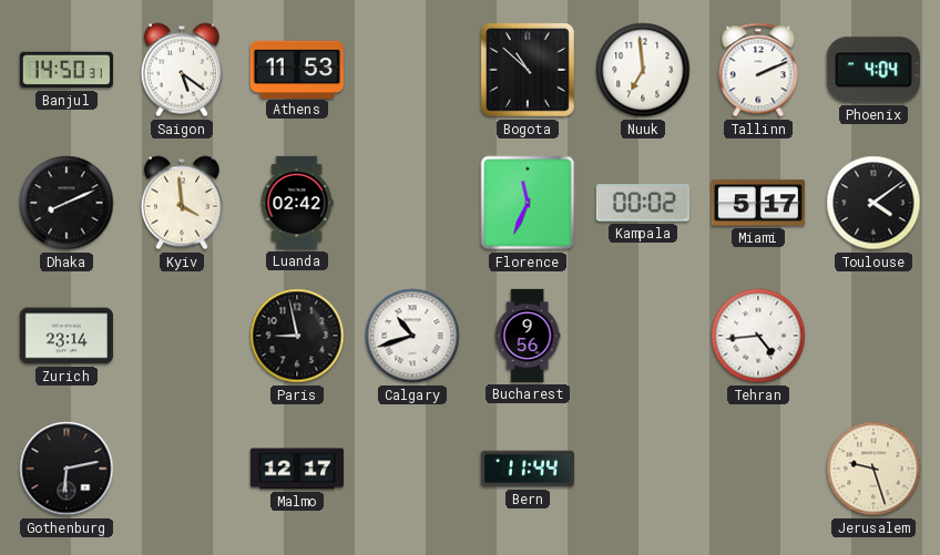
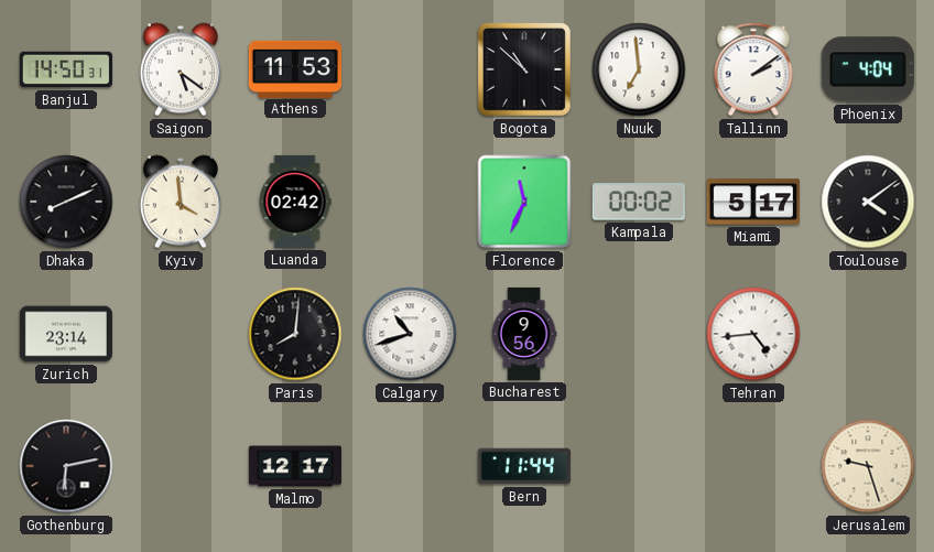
Tallinn: 2:11 -> 2:09
Paris: 8:58 -> 8:01
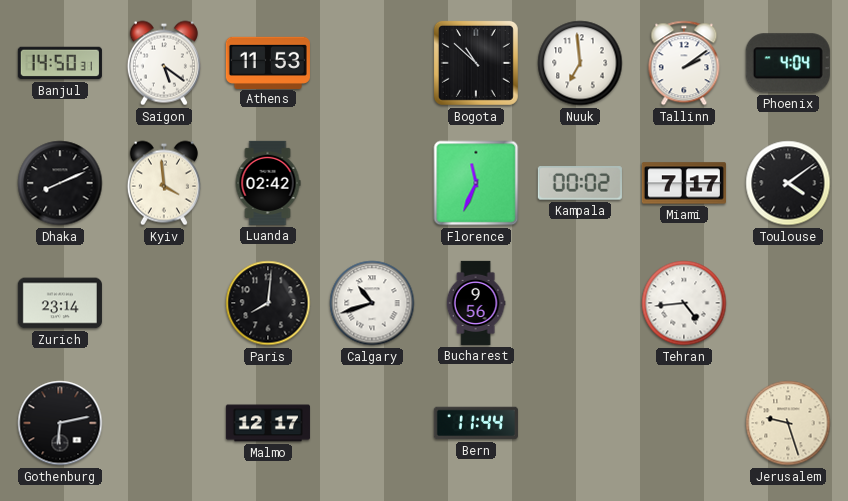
Miami: 5:17 -> 7:17
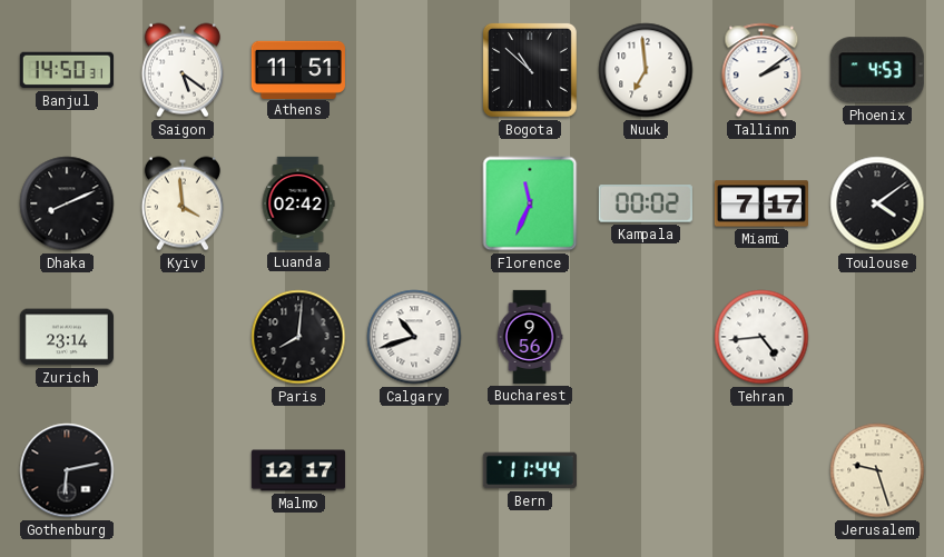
Athens: 11:53 -> 11:51
Phoenix: 4:04 -> 4:53
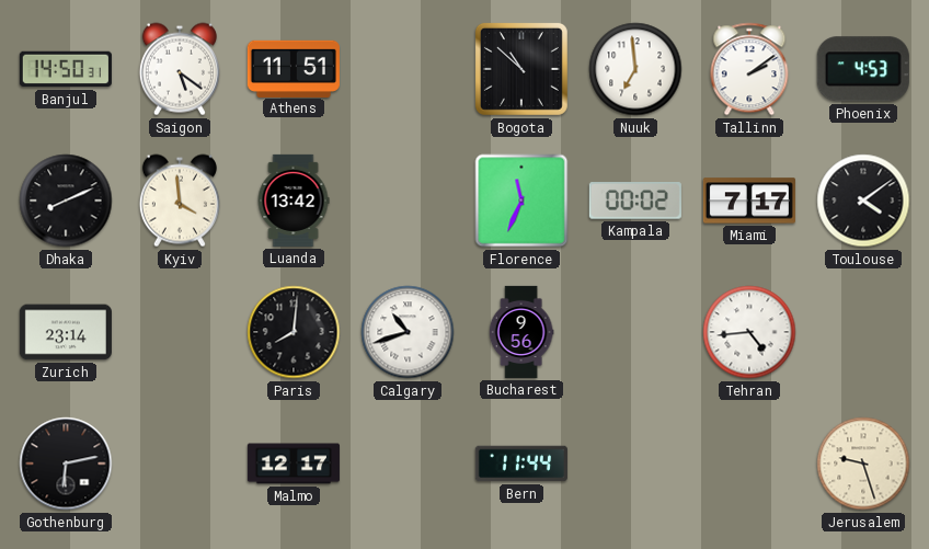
Luanda: 02:42 -> 13:42
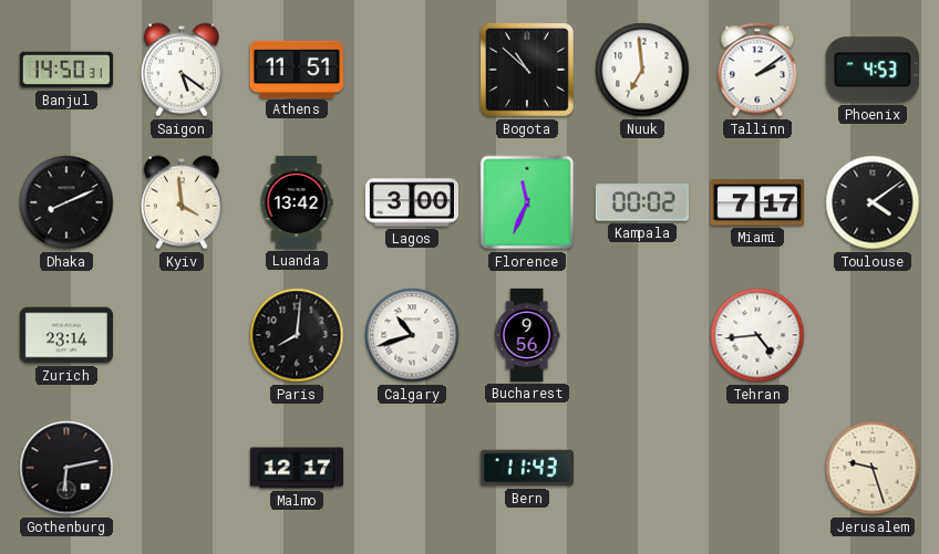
Lagos: none -> 3:00
Bern: 11:44 -> 11:43
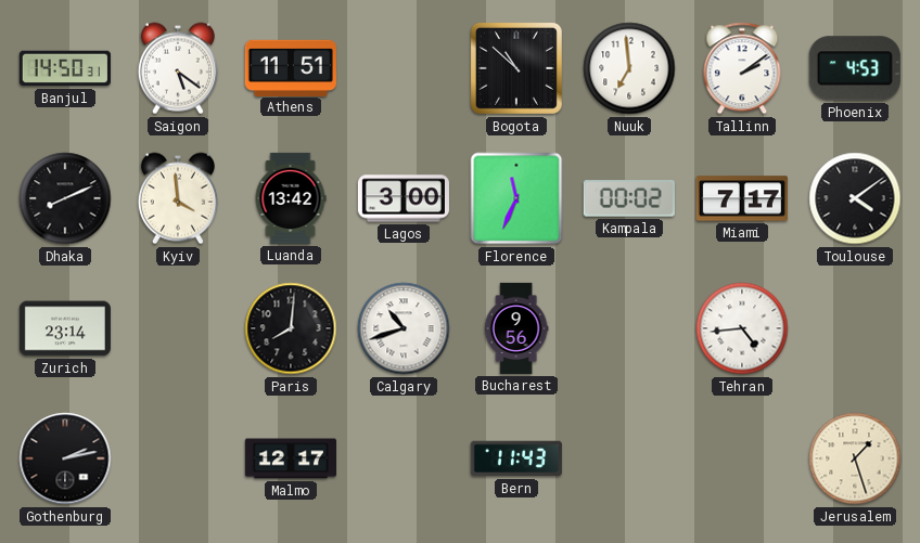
Gothenburg: 6:13 -> 2:13
Jerusalem: 9:27 -> 1:27
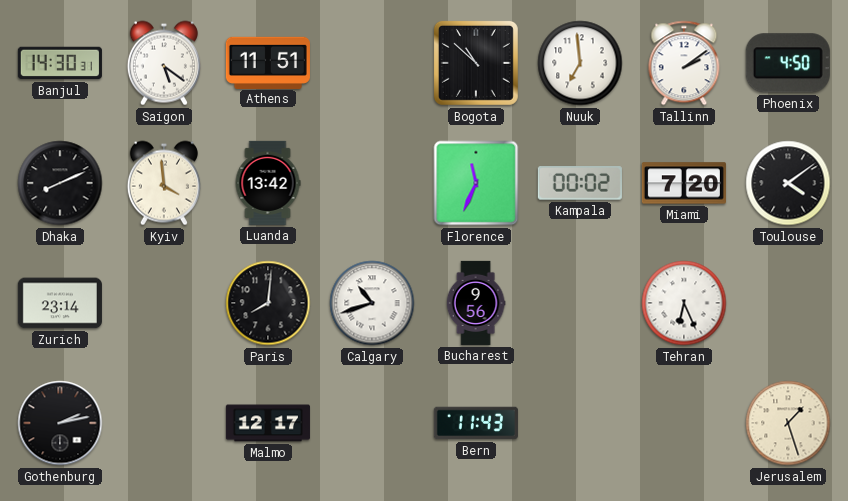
Banjul: 14:50 -> 14:30
Phoenix: 4:53 -> 4:50
Lagos: 3:00 -> none
Miami: 7:17 -> 7:20
Tehran: 4:44 -> 6:26
